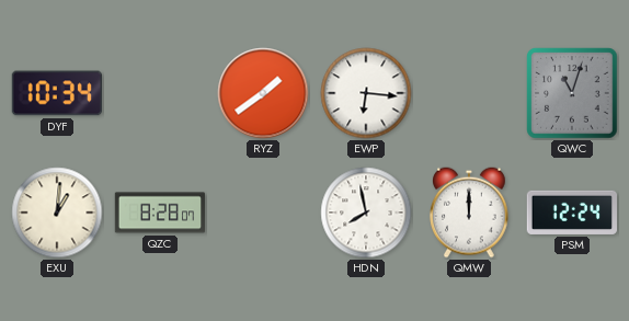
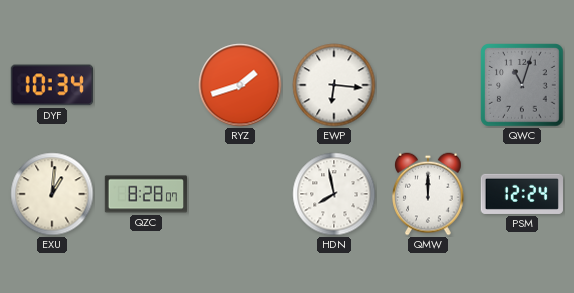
RYZ: 1:39 -> 1:42
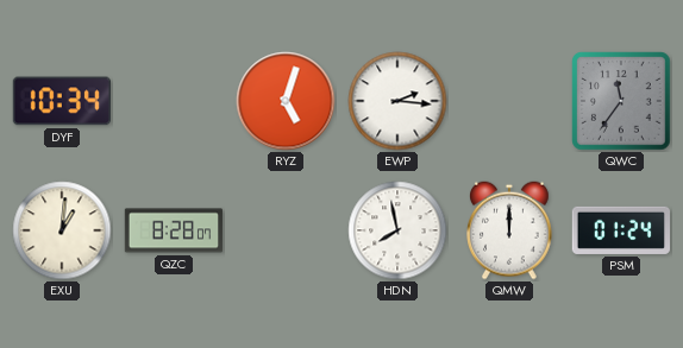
RYZ: 1:42 -> 5:03
EWP: 6:16 -> 2:16
QWC: 11:03 -> 11:36
PSM: 12:24 -> 01:24
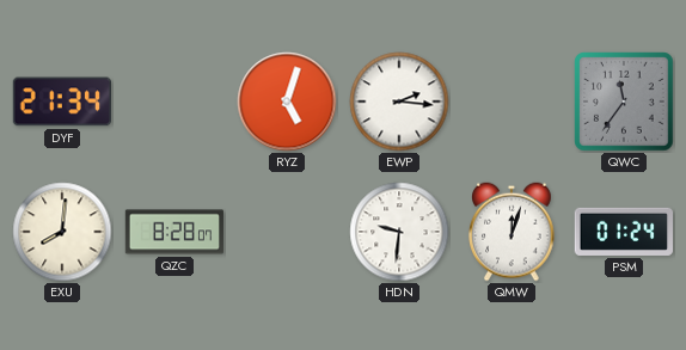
DYF: 10:34 -> 21:34
EXU: 1:01 -> 8:01
HDN: 7:58 -> 9:31
QMW: 12:00 -> 12:03
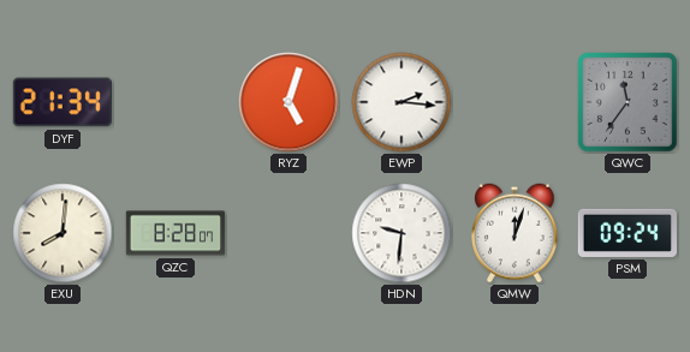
PSM: 01:24 -> 09:24
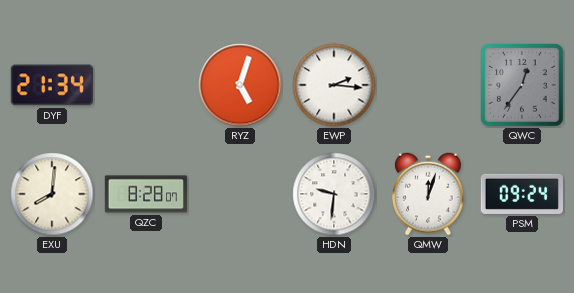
QWC: 11:36 -> 12:36
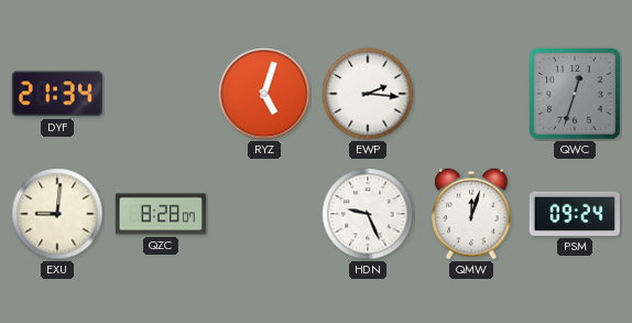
QWC: 12:36 -> 12:33
EXU: 8:01 -> 9:01
HDN: 9:31 -> 9:26
